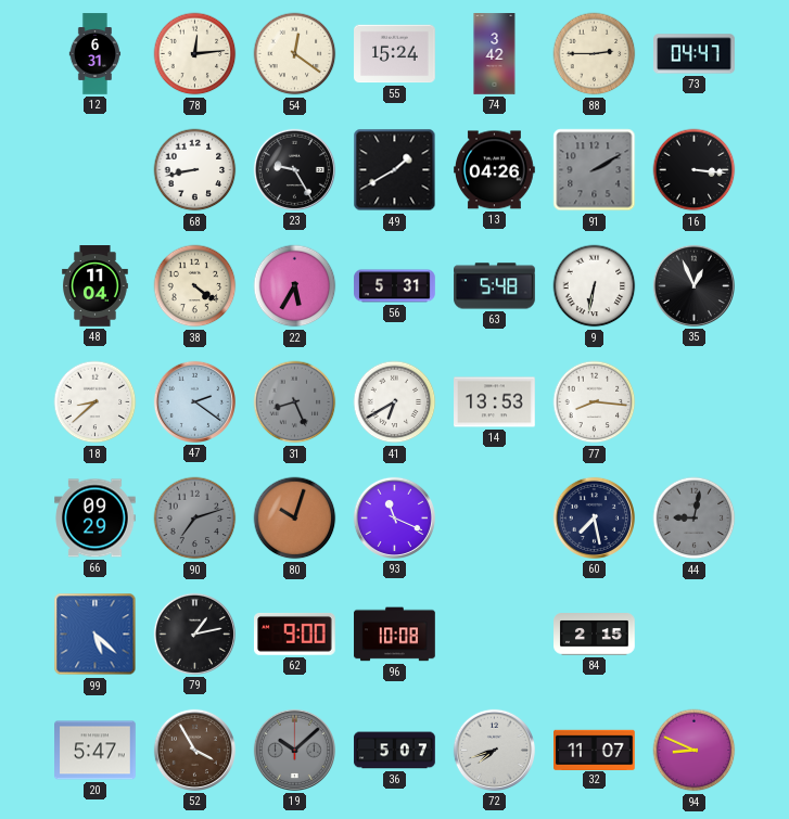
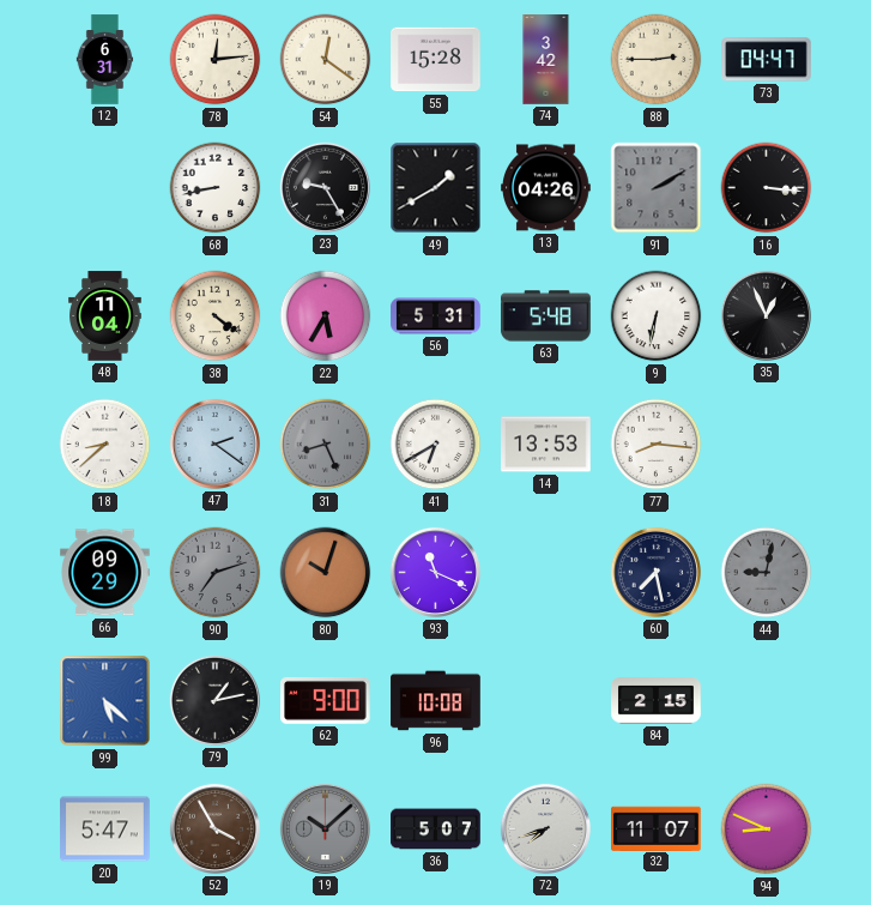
55: 15:24 -> 15:28
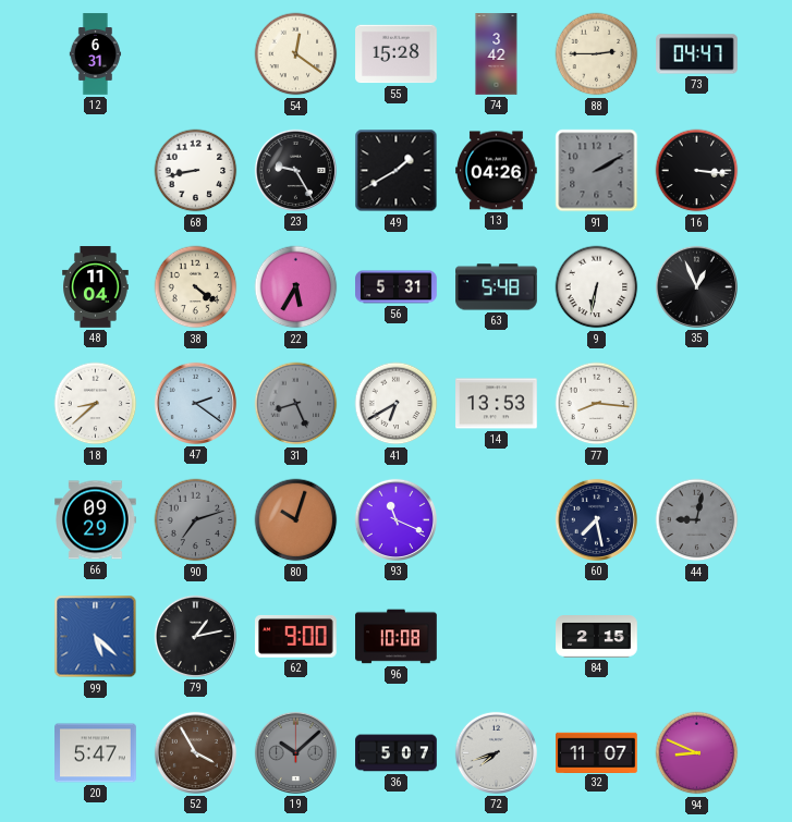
78: 12:14 -> none
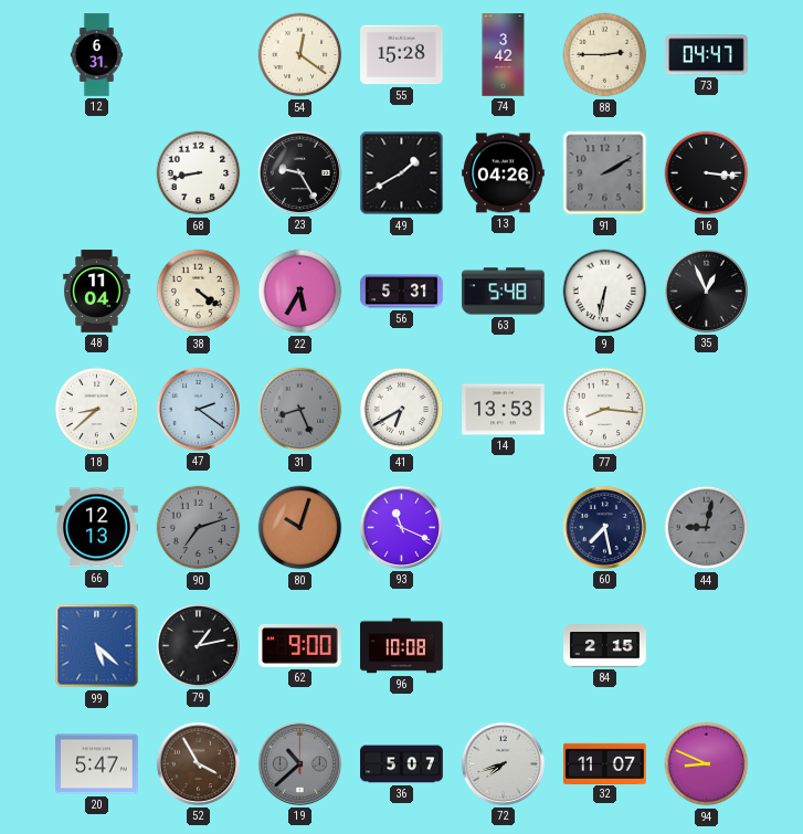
66: 09:29 -> 12:13
19: 10:08 -> 10:38
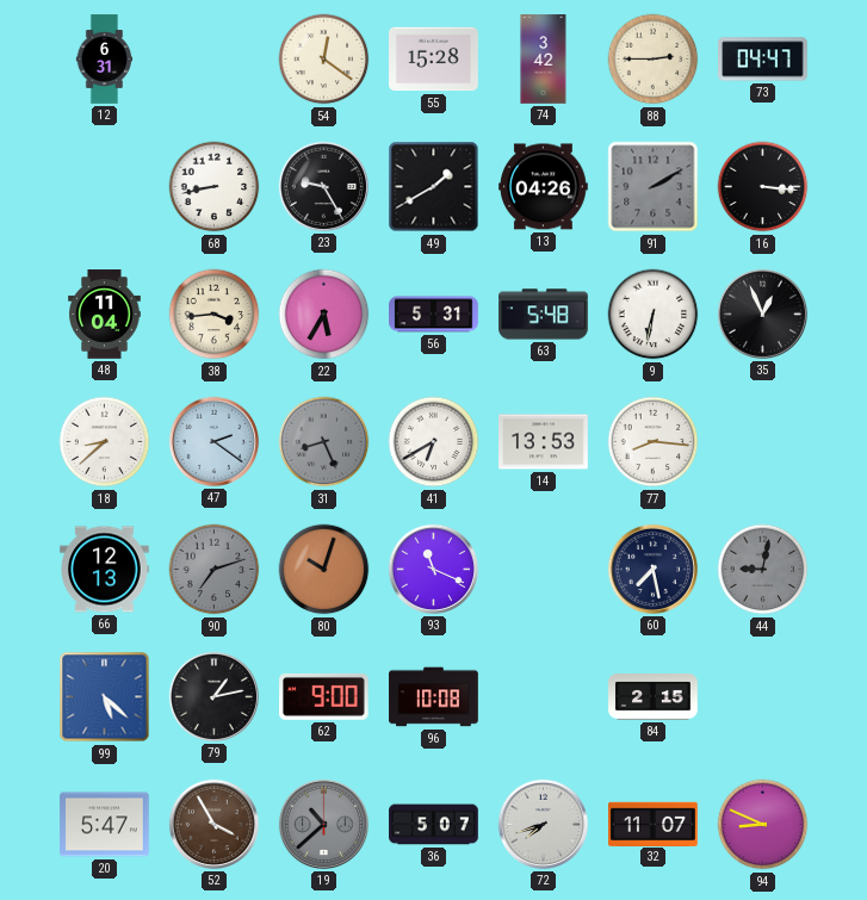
38: 4:21 -> 3:44
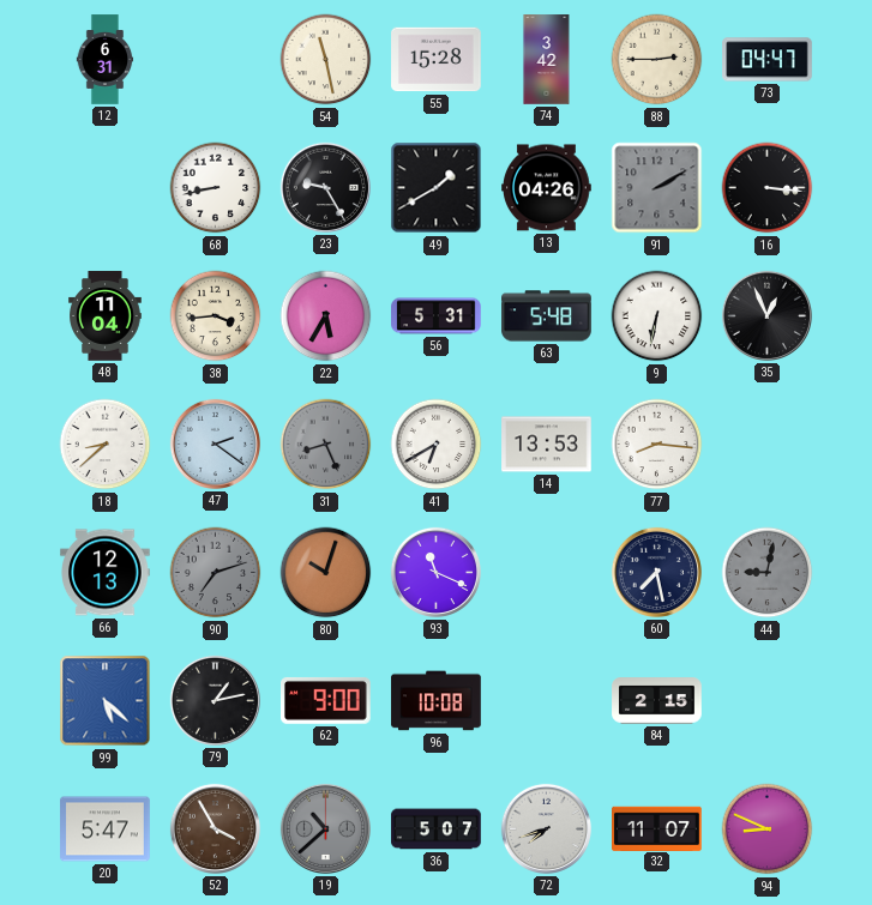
54: 12:21 -> 11:28
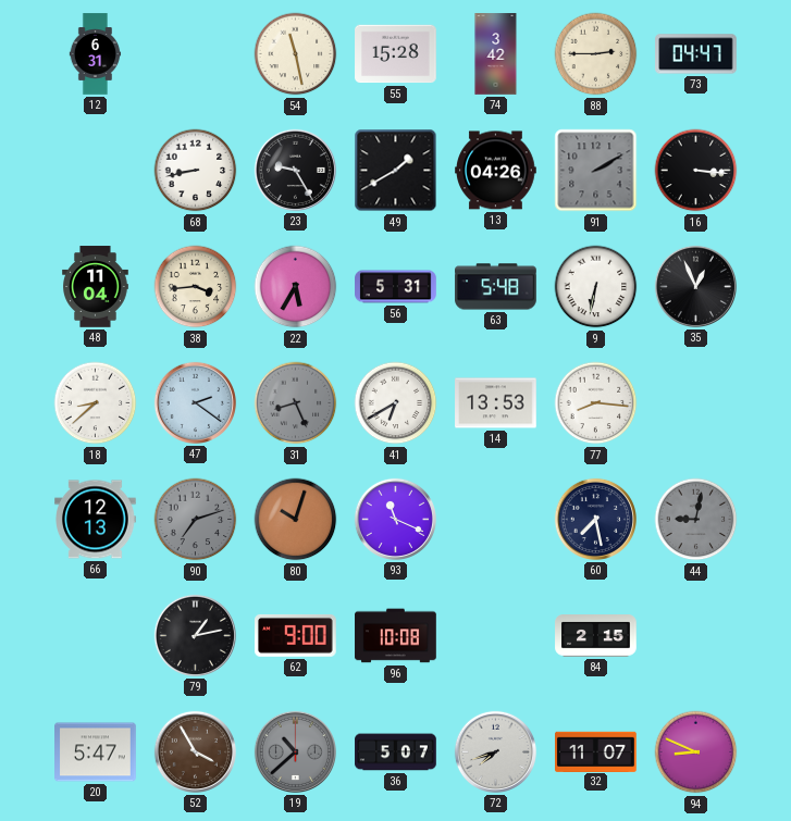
99: 5:22 -> none
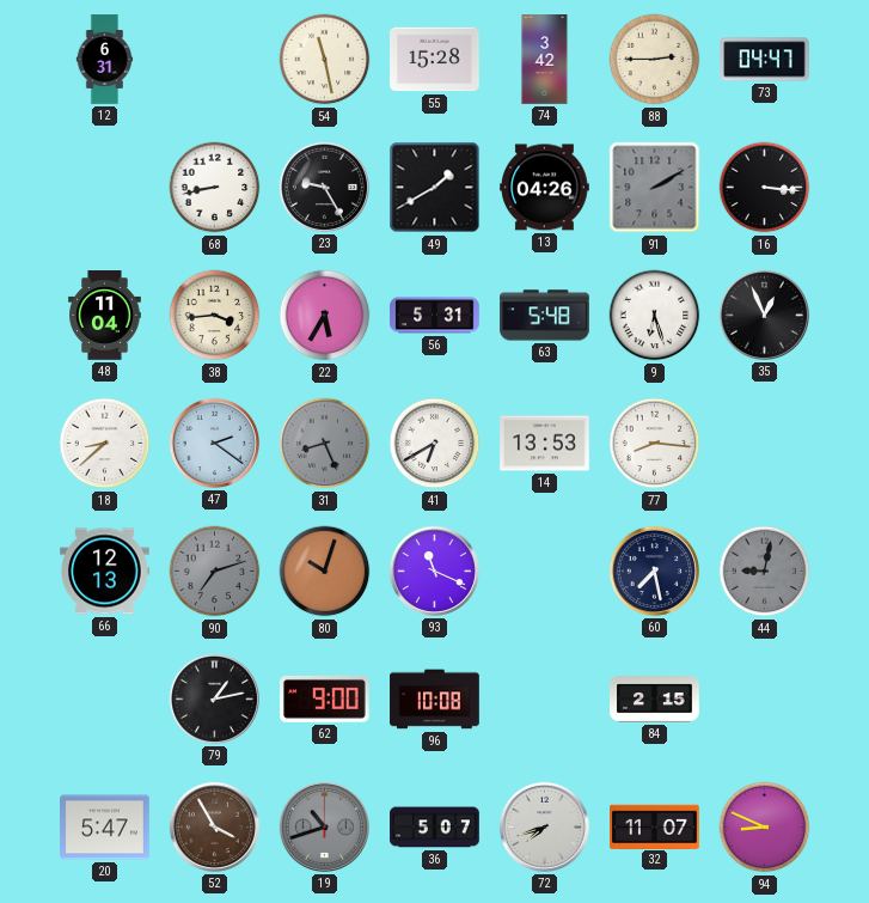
9: 6:32 -> 6:27
19: 10:38 -> 10:42
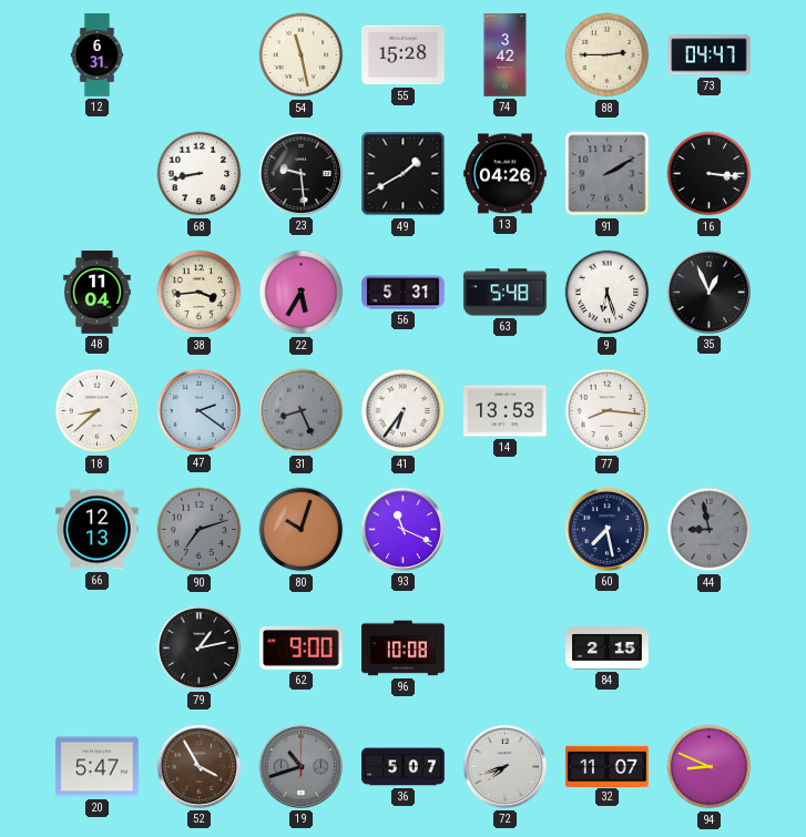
23: 9:25 -> 9:29
41: 6:40 -> 6:36
44: 9:02 -> 8:58
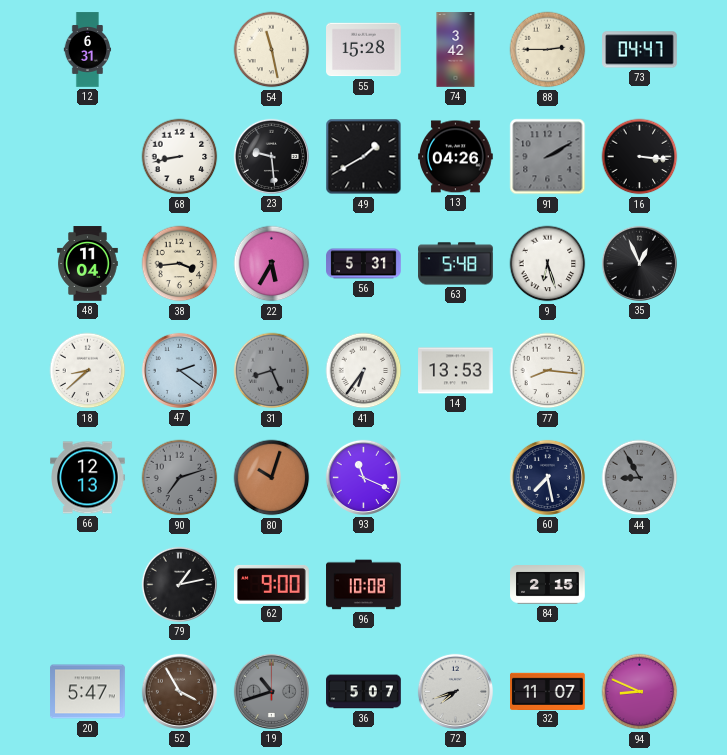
44: 8:58 -> 8:55
